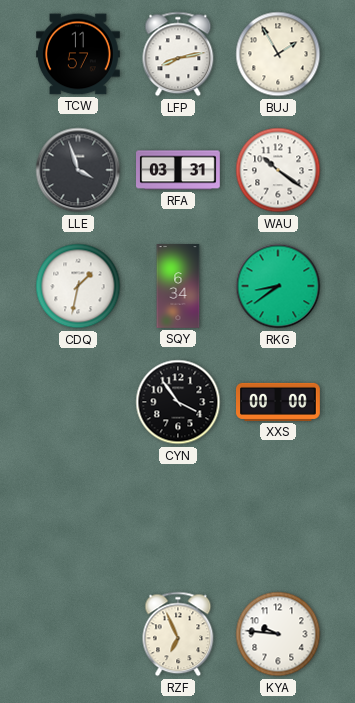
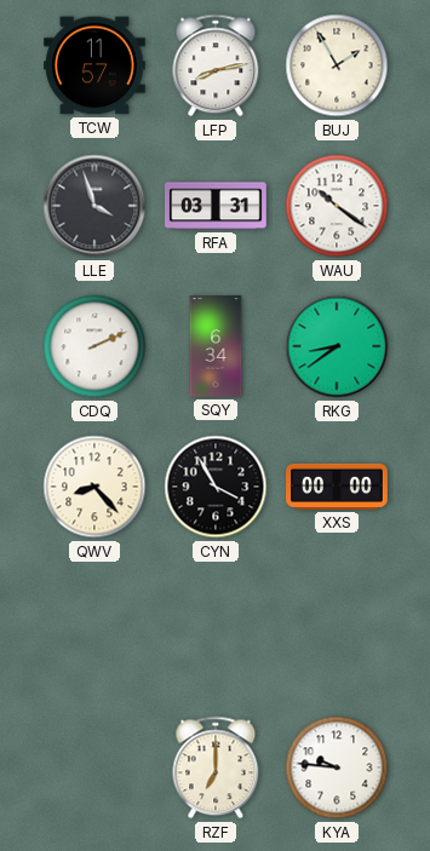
CDQ: 1:32 -> 2:11
QWV: none -> 8:23
CYN: 3:54 -> 3:55
RZF: 6:56 -> 7:00
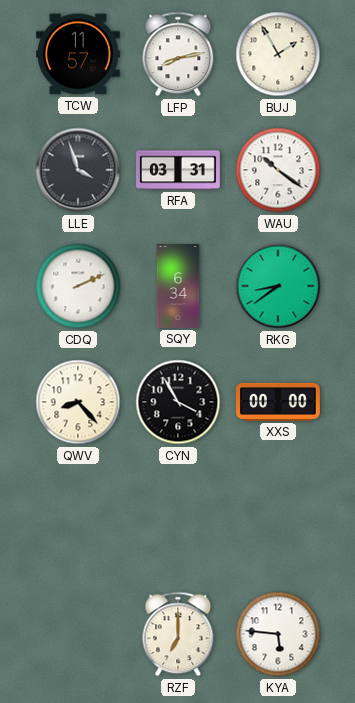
KYA: 9:46 -> 5:46
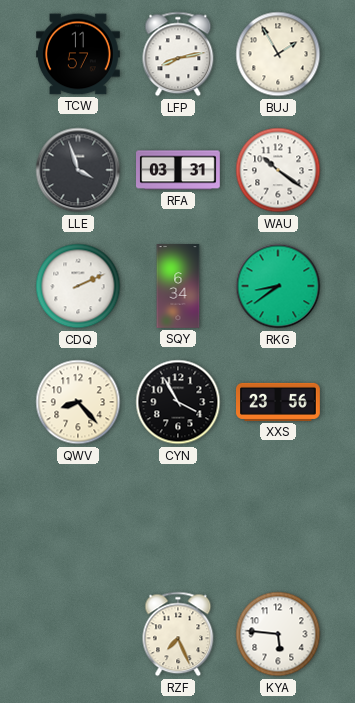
XXS: 00:00 -> 23:56
RZF: 7:00 -> 7:26
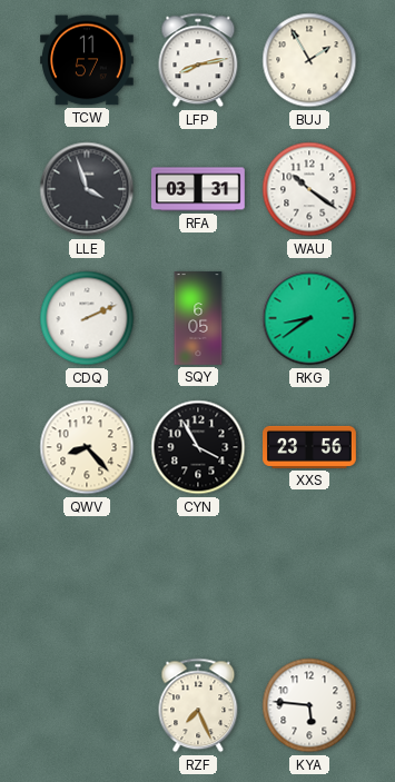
SQY: 6:34 -> 6:05
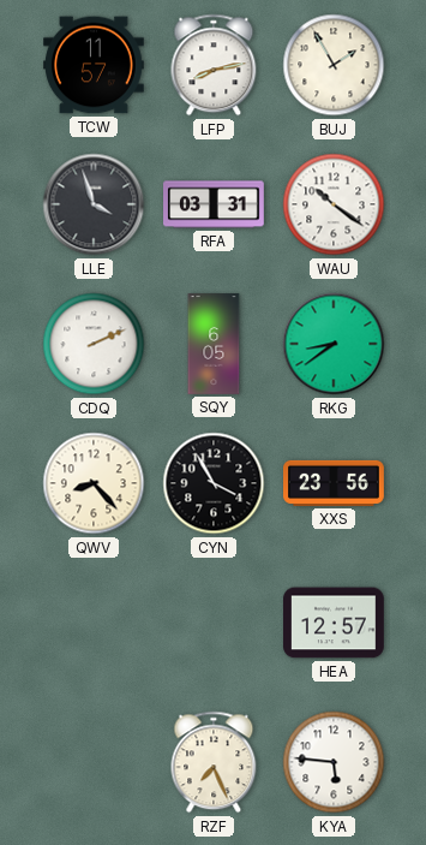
HEA: none -> 12:57
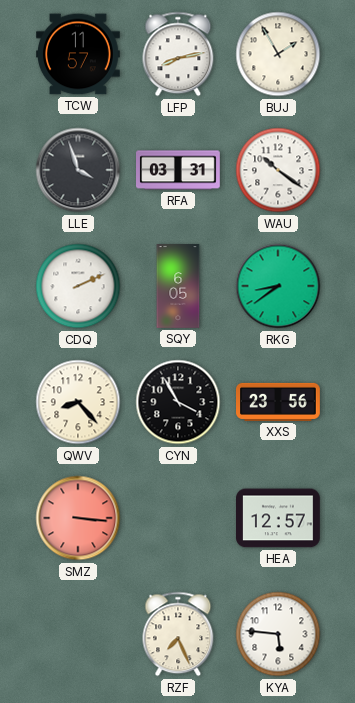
SMZ: none -> 3:16
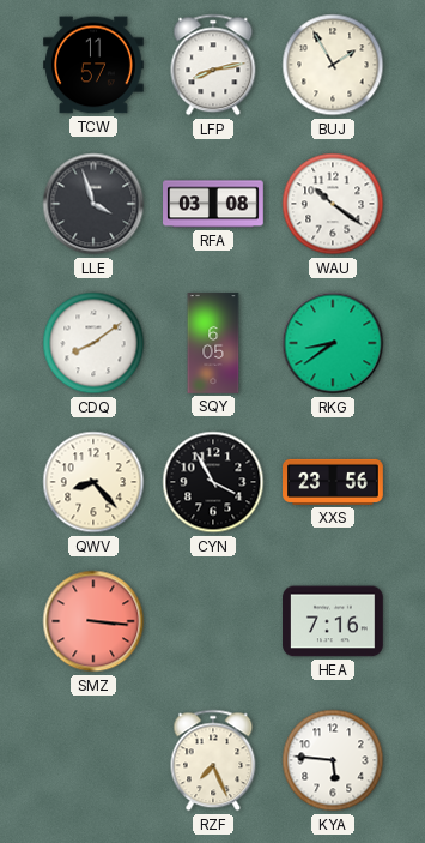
RFA: 03:31 -> 03:08
CDQ: 2:11 -> 8:09
HEA: 12:57 -> 7:16
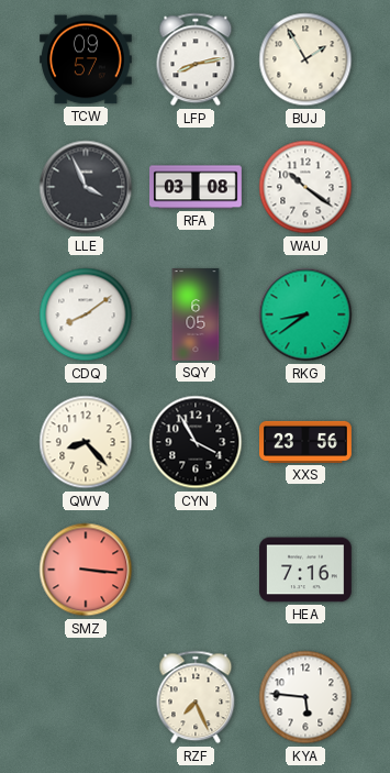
TCW: 11:57 -> 09:57
LLE: 3:57 -> 3:56
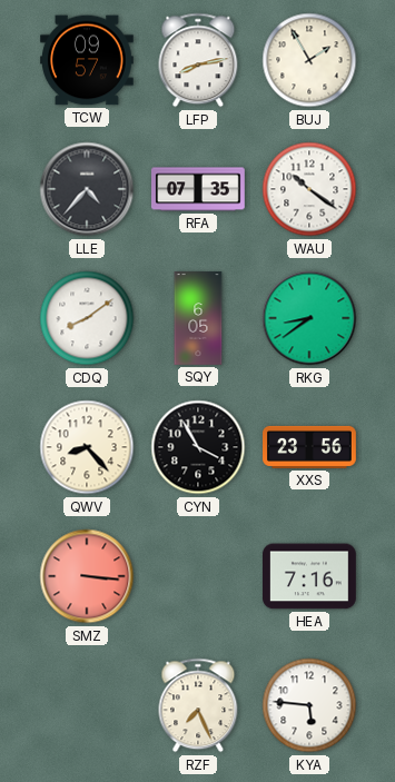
LLE: 3:56 -> 4:37
RFA: 03:08 -> 07:35
